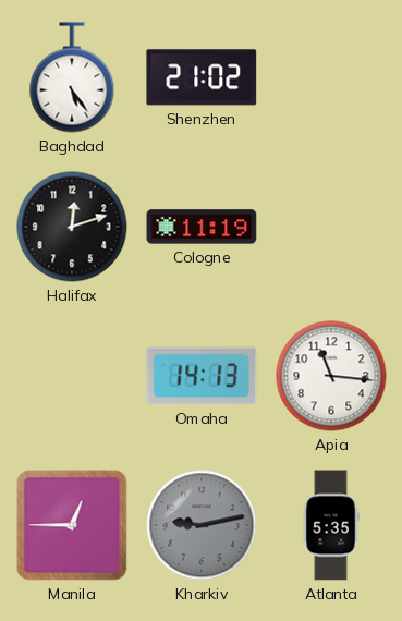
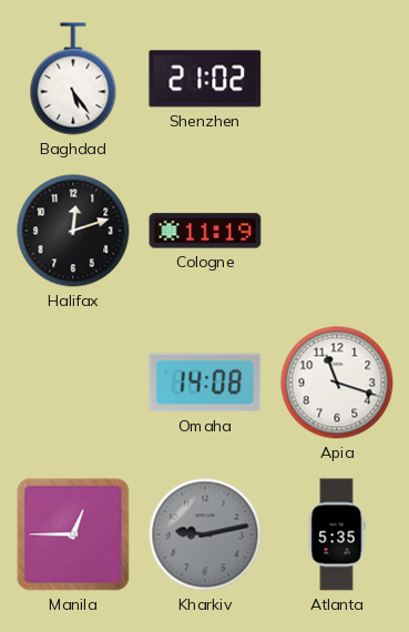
Omaha: 14:13 -> 14:08
Apia: 11:16 -> 11:18
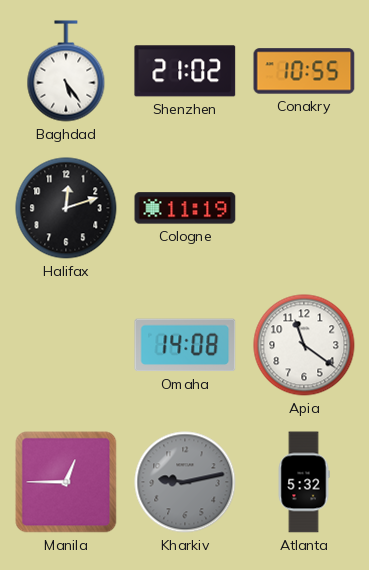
Conakry: none -> 10:55
Apia: 11:18 -> 11:21
Atlanta: 5:35 -> 5:32
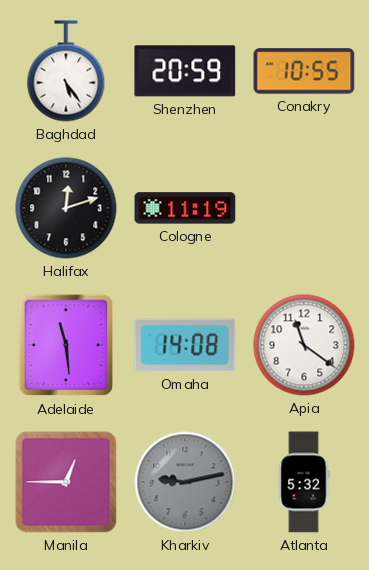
Shenzhen: 21:02 -> 20:59
Adelaide: none -> 11:29
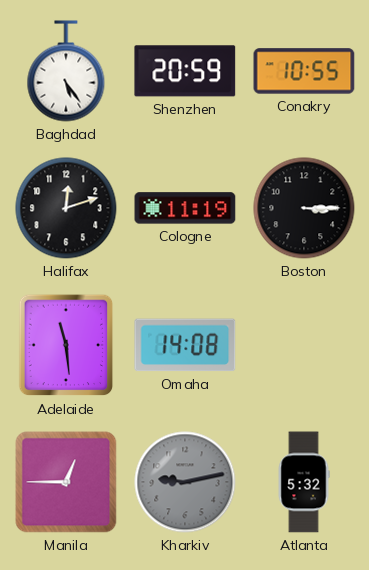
Boston: none -> 3:15
Apia: 11:21 -> none
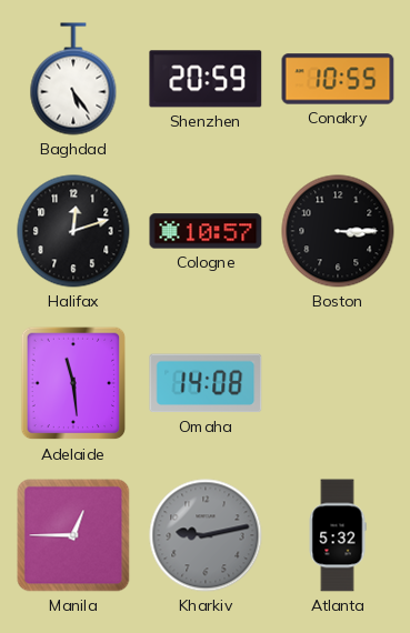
Cologne: 11:19 -> 10:57
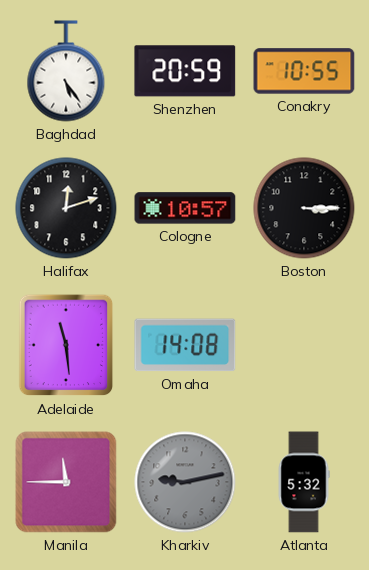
Manila: 12:45 -> 11:45
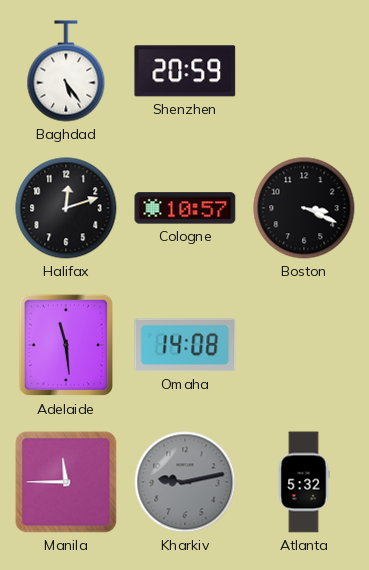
Conakry: 10:55 -> none
Boston: 3:15 -> 3:19
